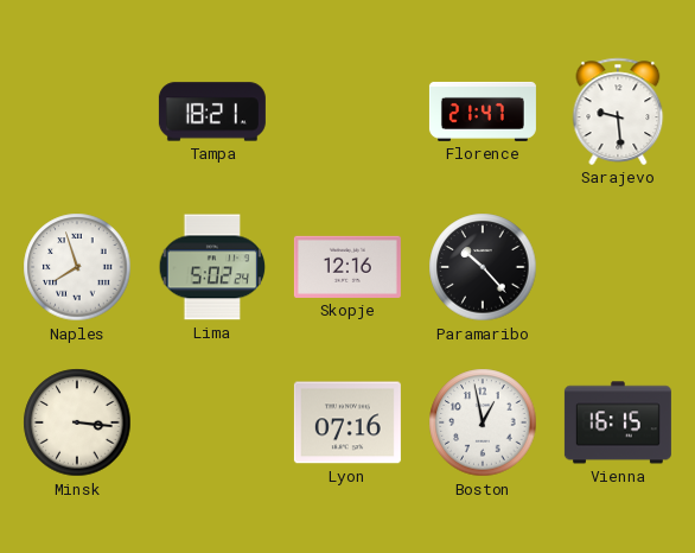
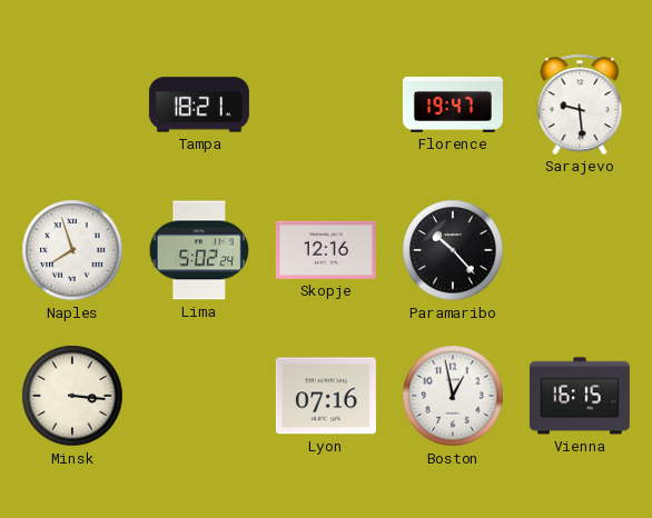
Florence: 21:47 -> 19:47
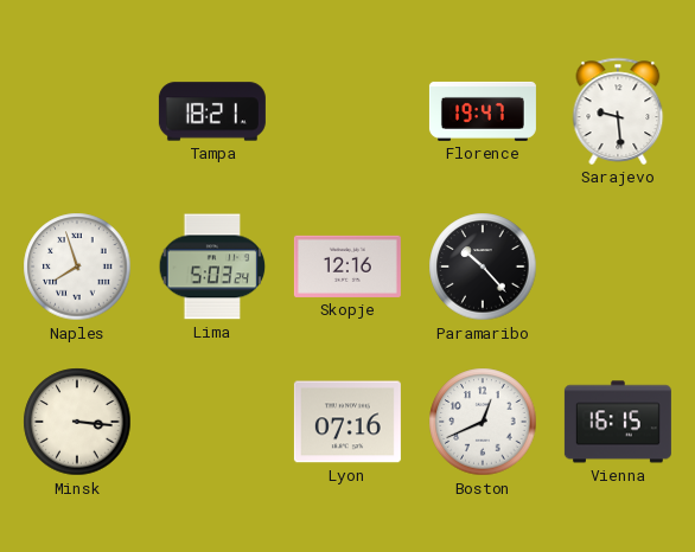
Lima: 5:02 -> 5:03
Boston: 12:58 -> 12:41
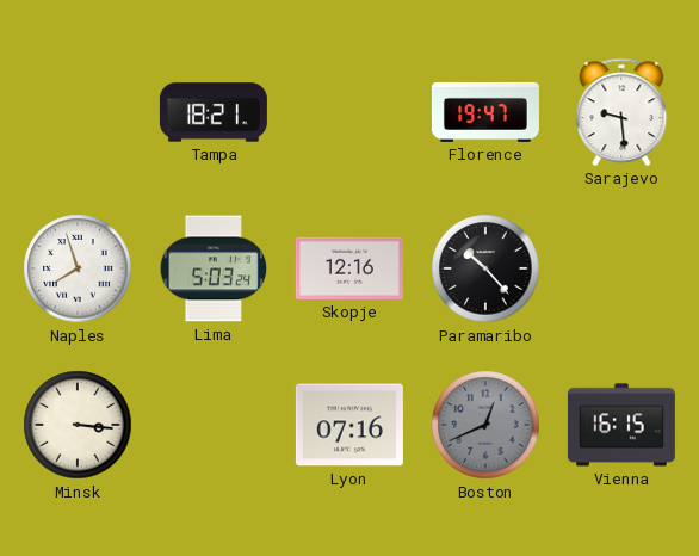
Boston dial: white -> grey
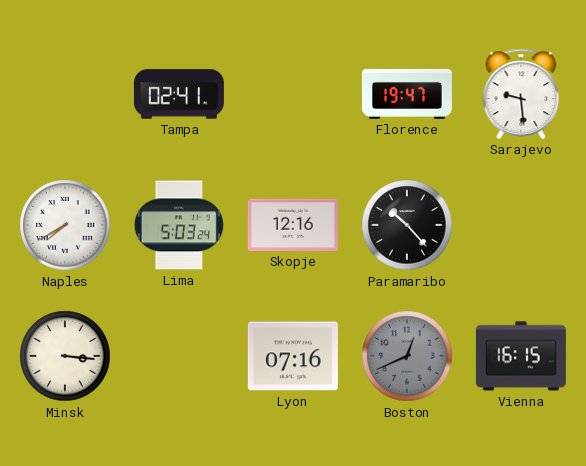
Tampa: 18:21 -> 02:41
Naples: 7:57 -> 7:40
